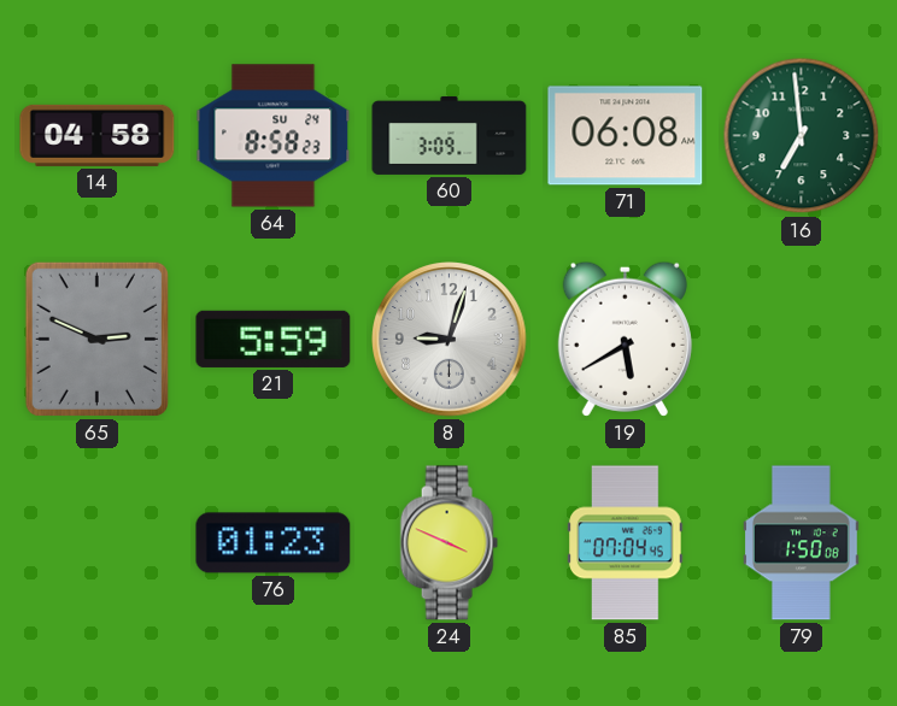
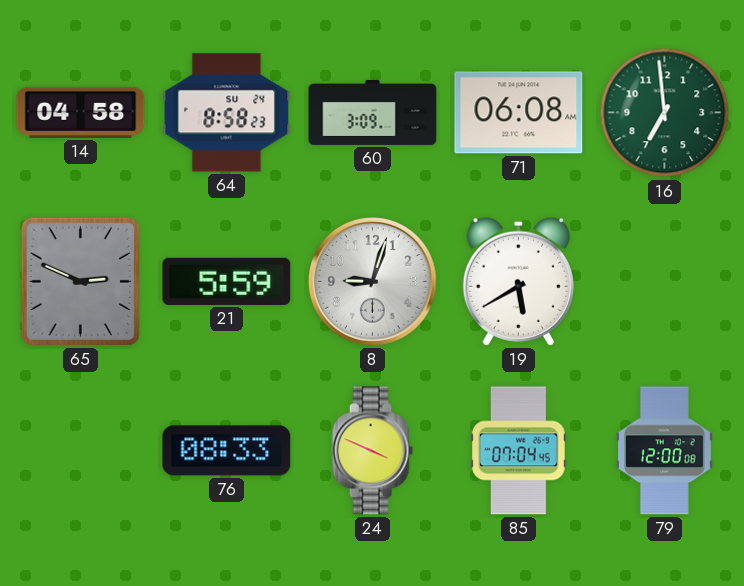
76: 01:23 -> 08:33
79: 1:50 -> 12:00
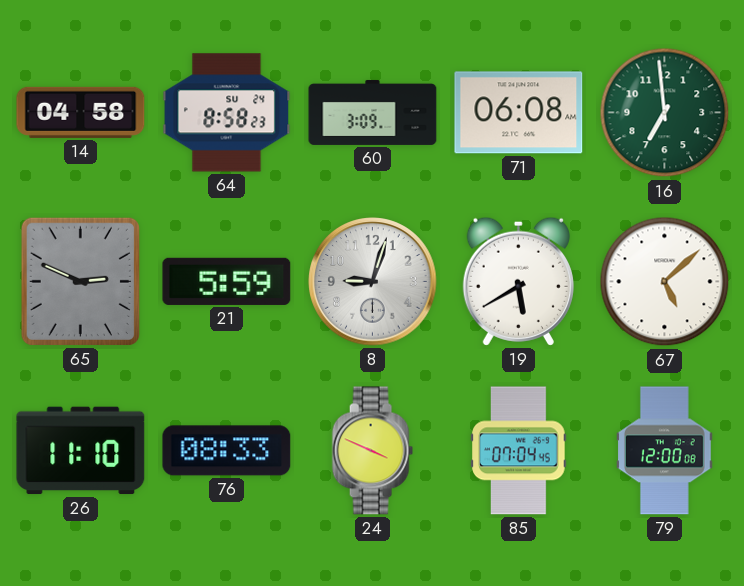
67: none -> 5:08
26: none -> 11:10
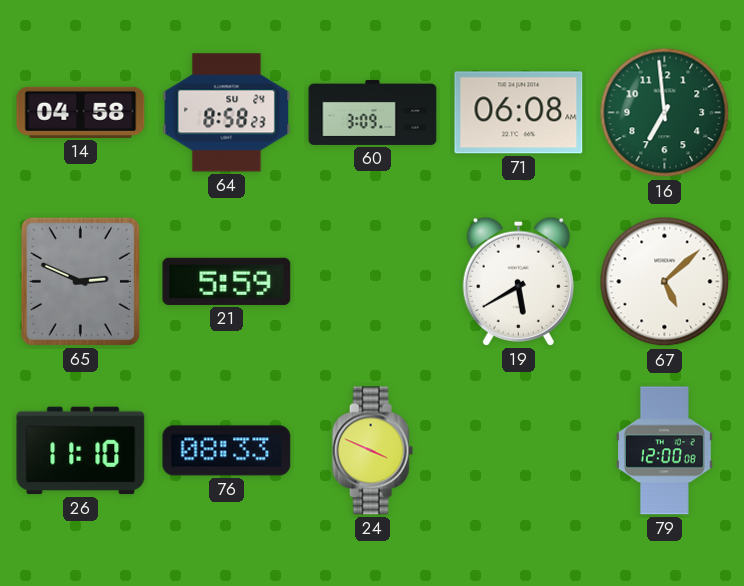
8: 9:03 -> none
85: 07:04 -> none
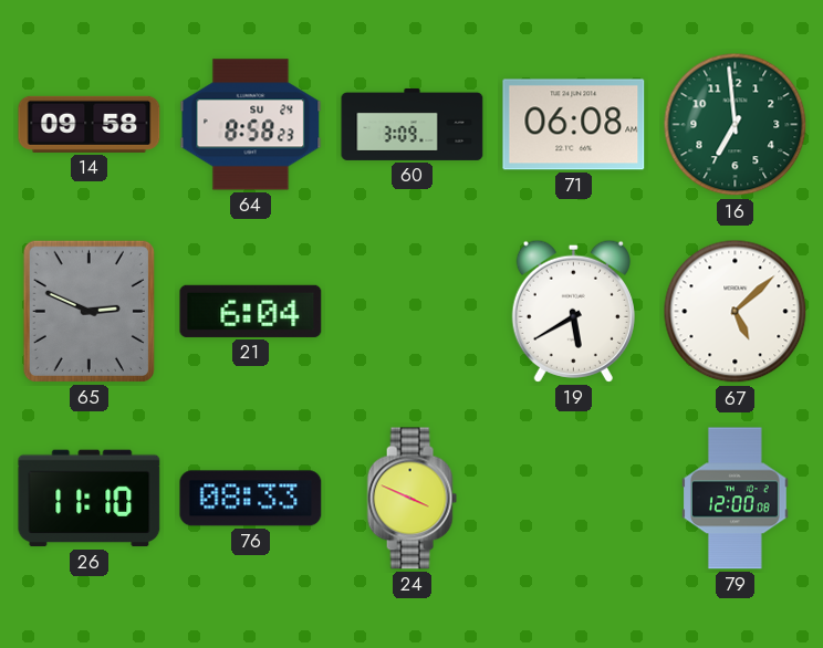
14: 04:58 -> 09:58
21: 5:59 -> 6:04
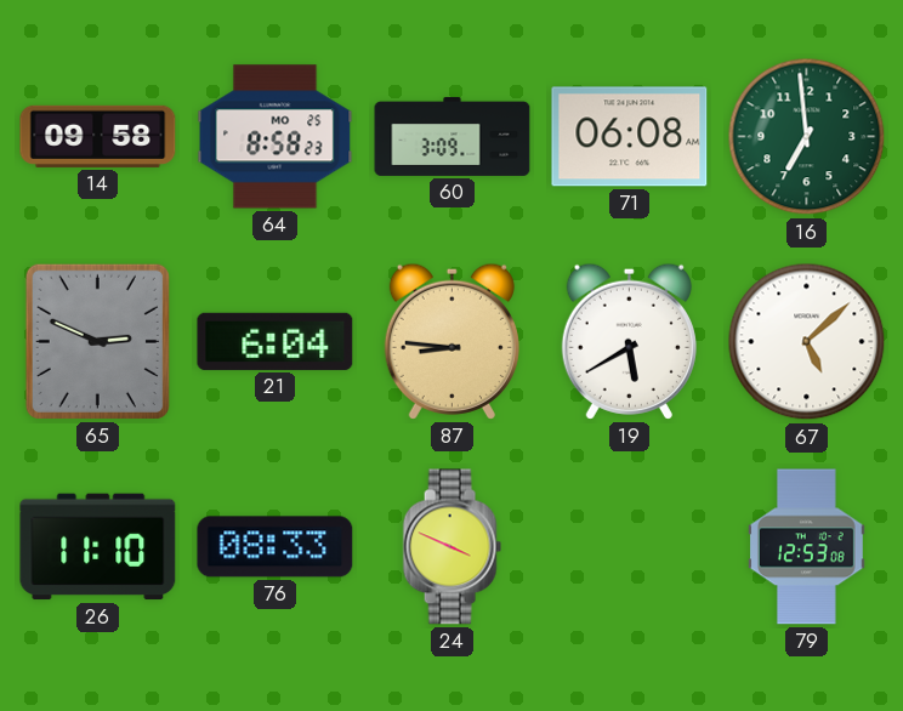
64 date: SU 24 -> MO 25
87: none -> 8:46
79: 12:00 -> 12:53
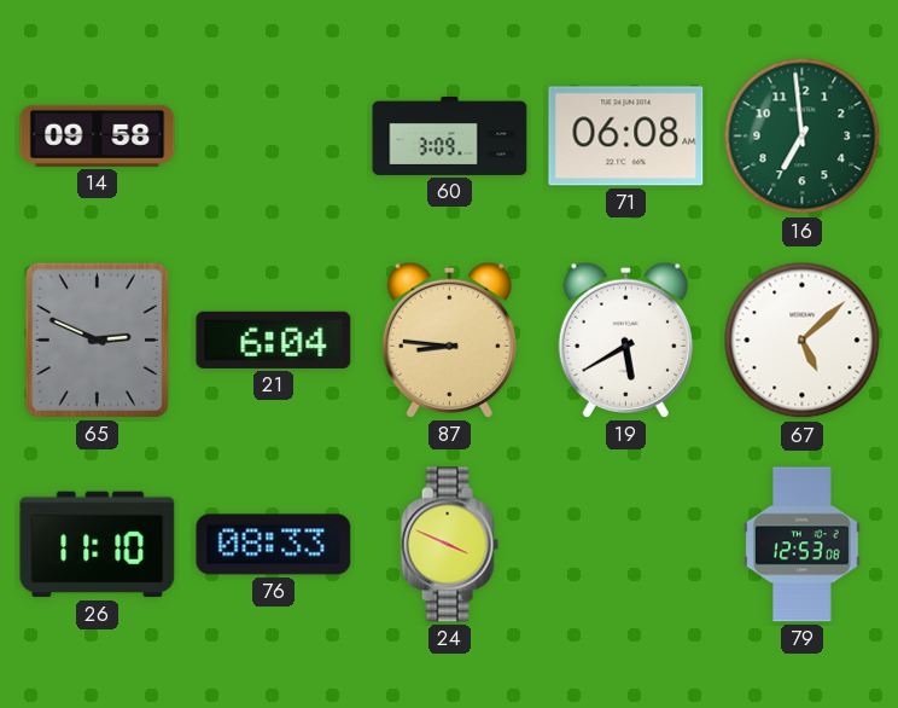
64: 8:58 -> none
